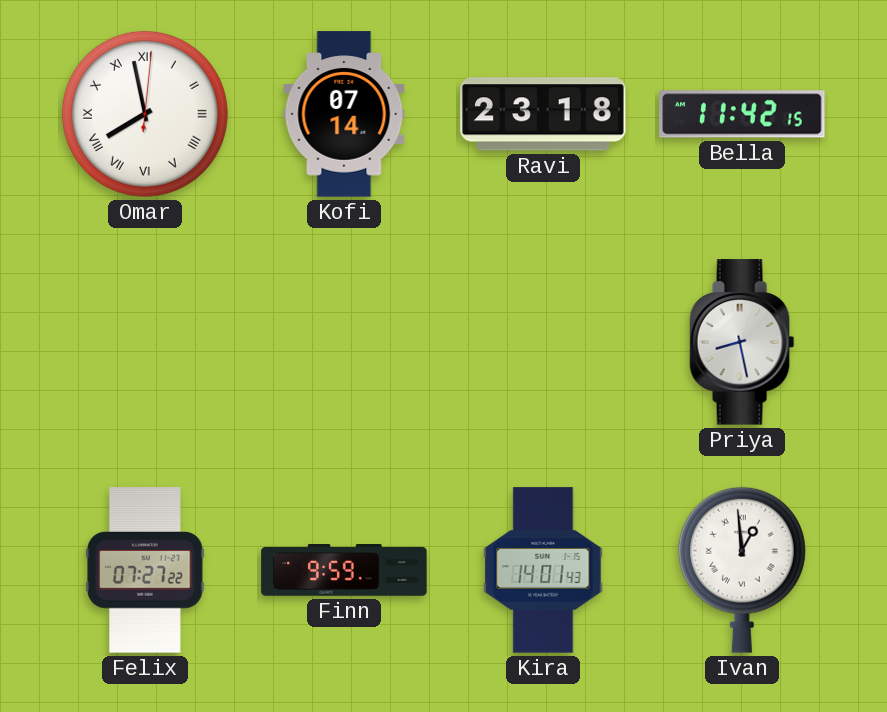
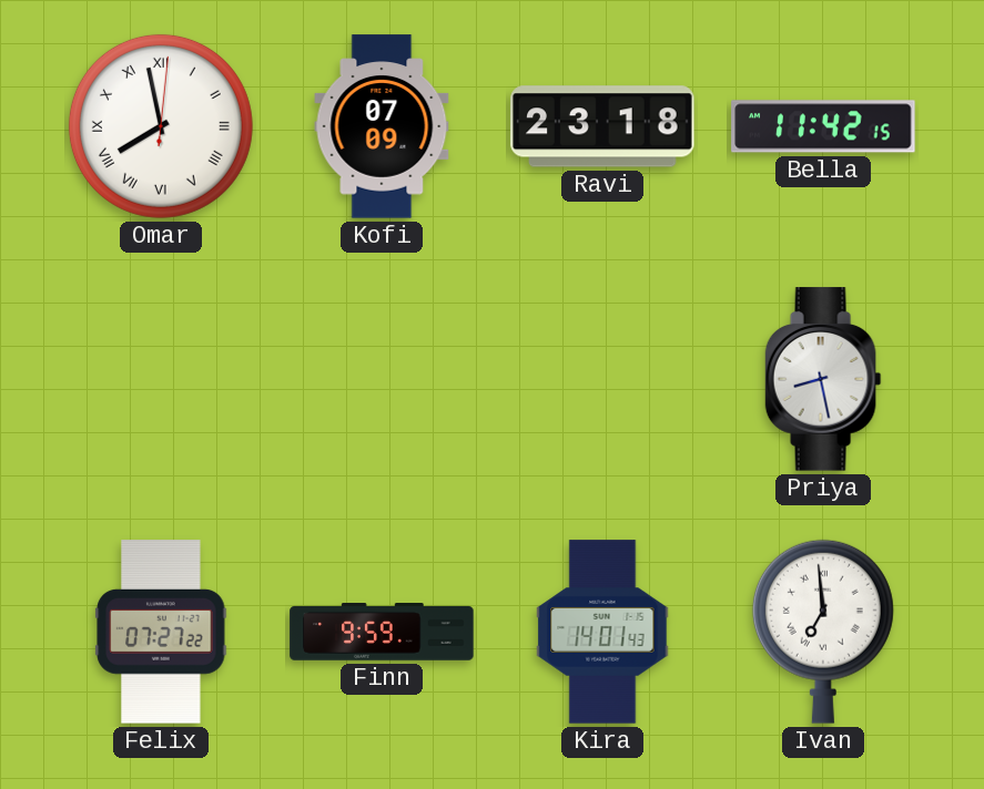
Kofi: 07:14 -> 07:09
Ivan: 12:59 -> 6:59
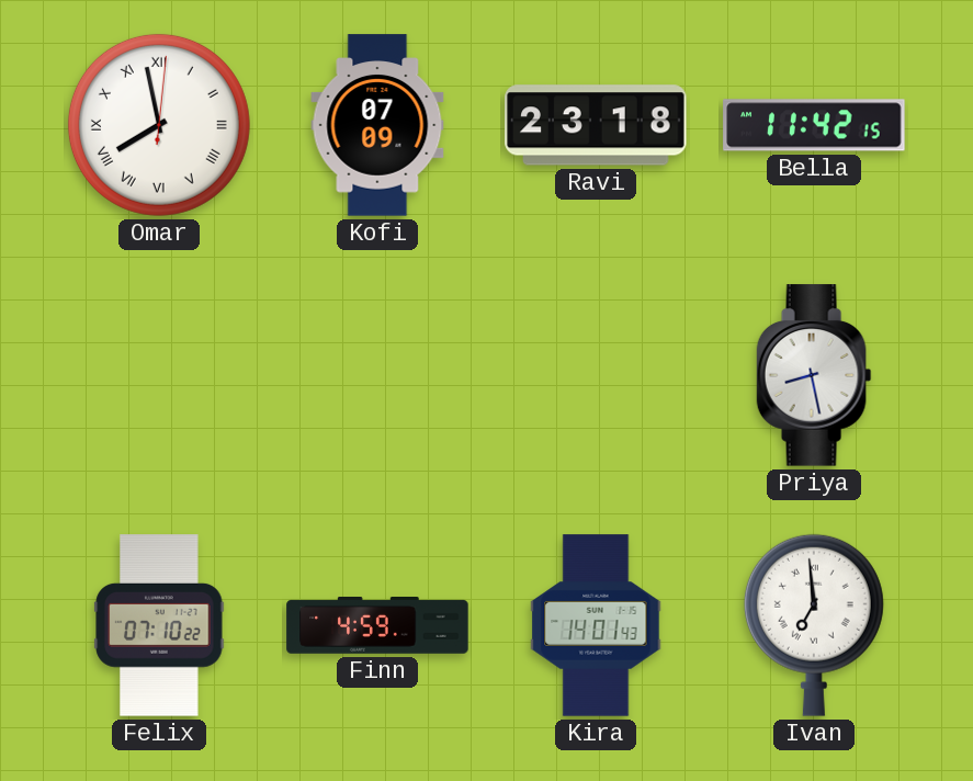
Felix: 07:27 -> 07:10
Finn: 9:59 -> 4:59
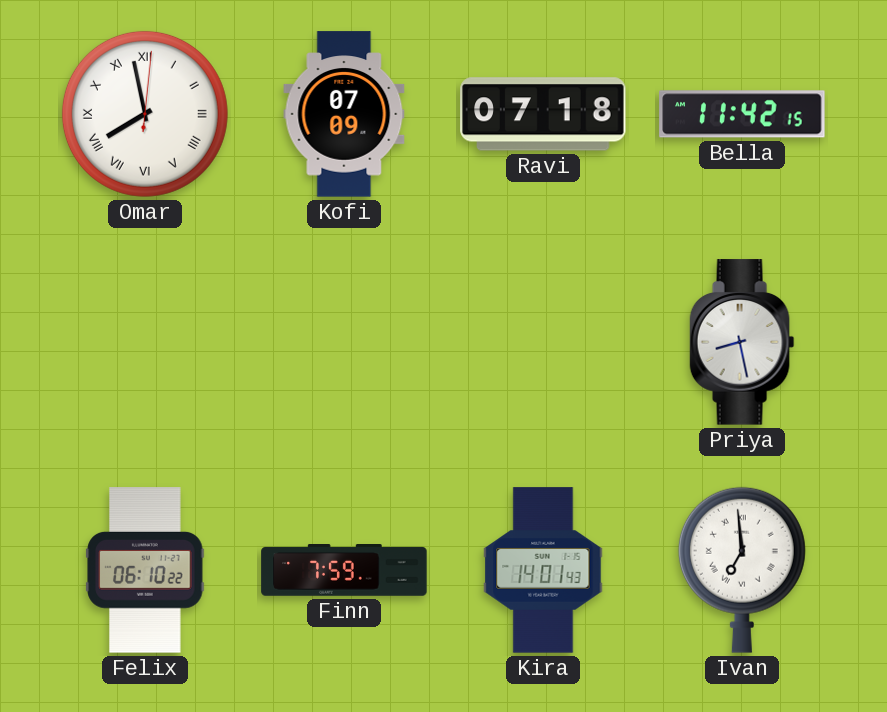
Ravi: 23:18 -> 07:18
Felix: 07:10 -> 06:10
Finn: 4:59 -> 7:59
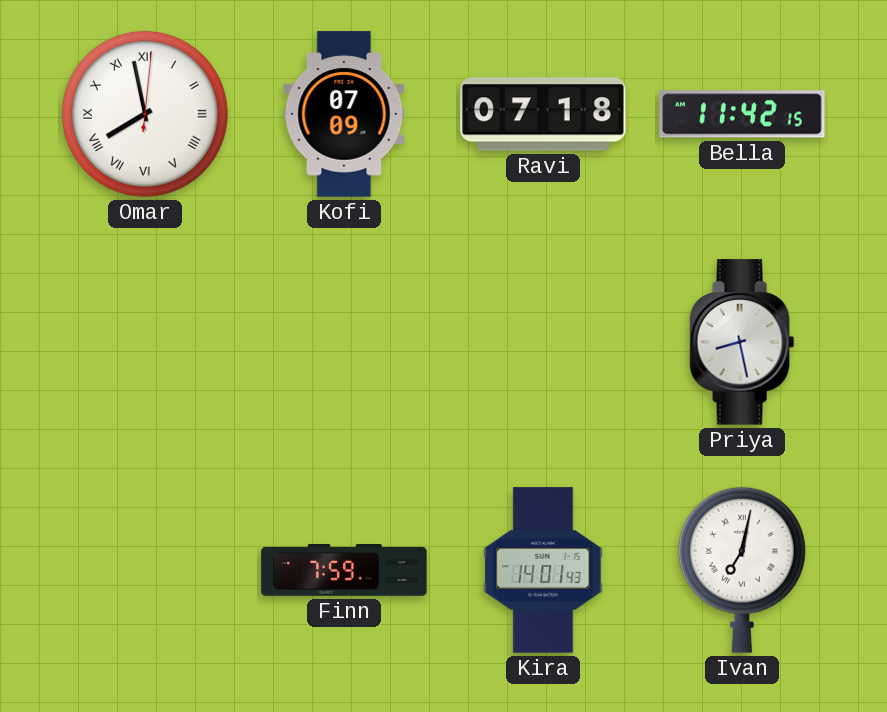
Felix: 06:10 -> none
Ivan: 6:59 -> 7:02
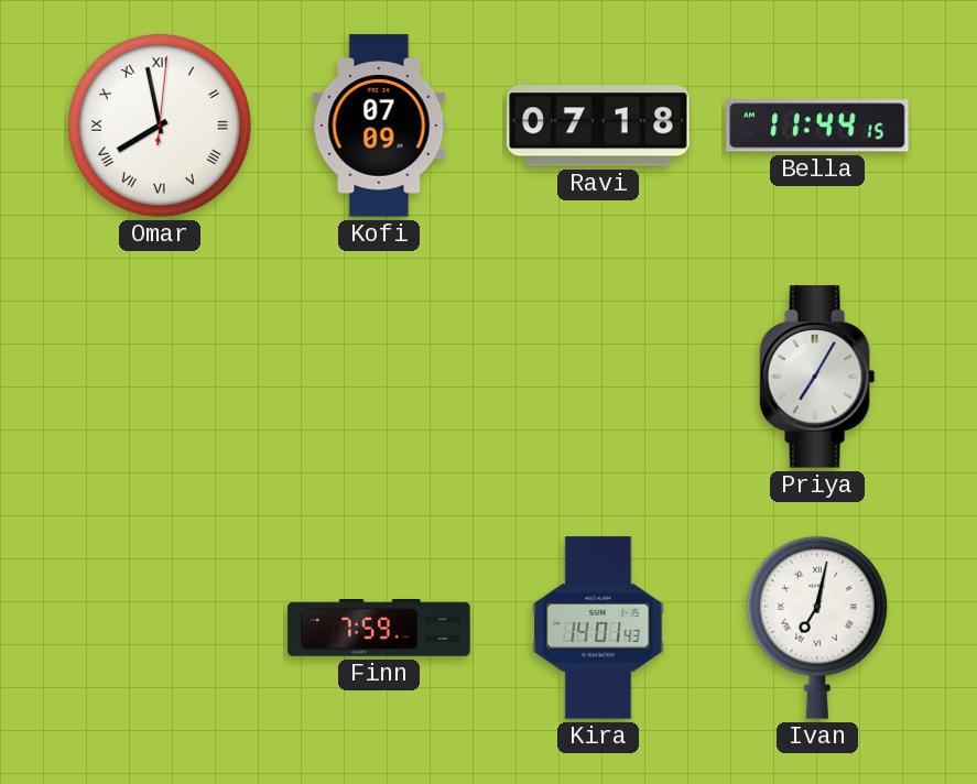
Bella: 11:42 -> 11:44
Priya: 8:28 -> 7:05
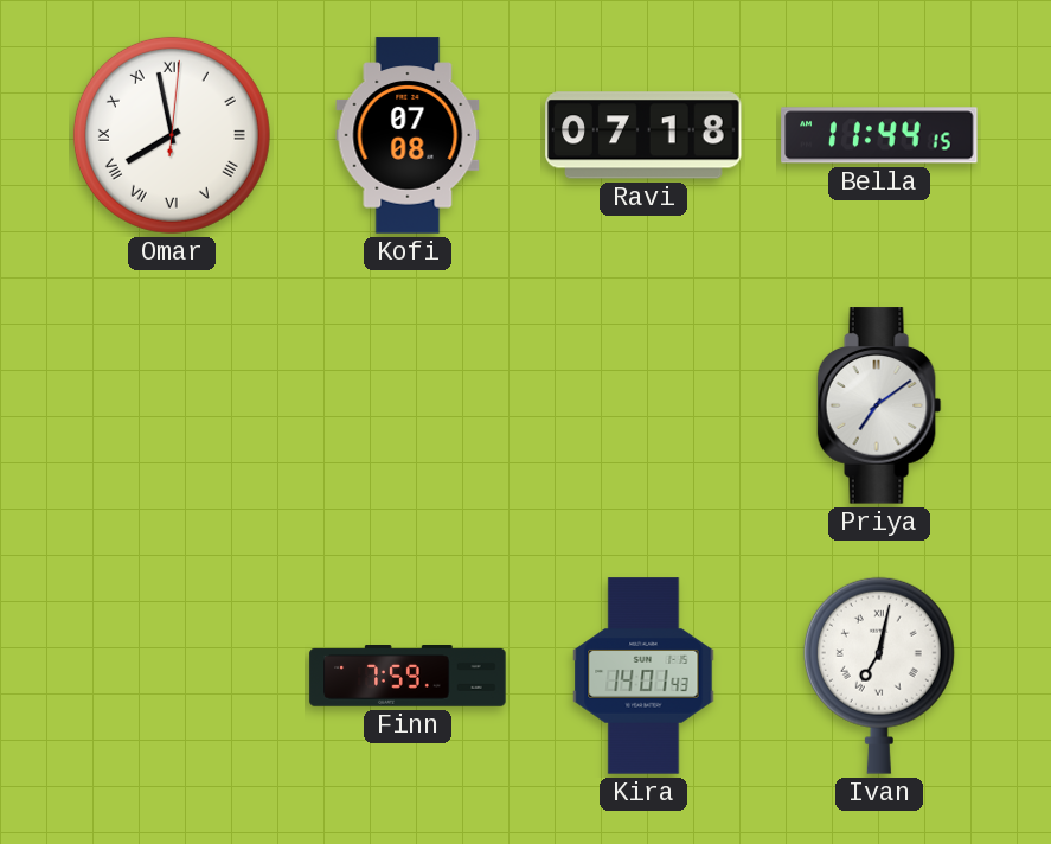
Kofi: 07:09 -> 07:08
Priya: 7:05 -> 7:09
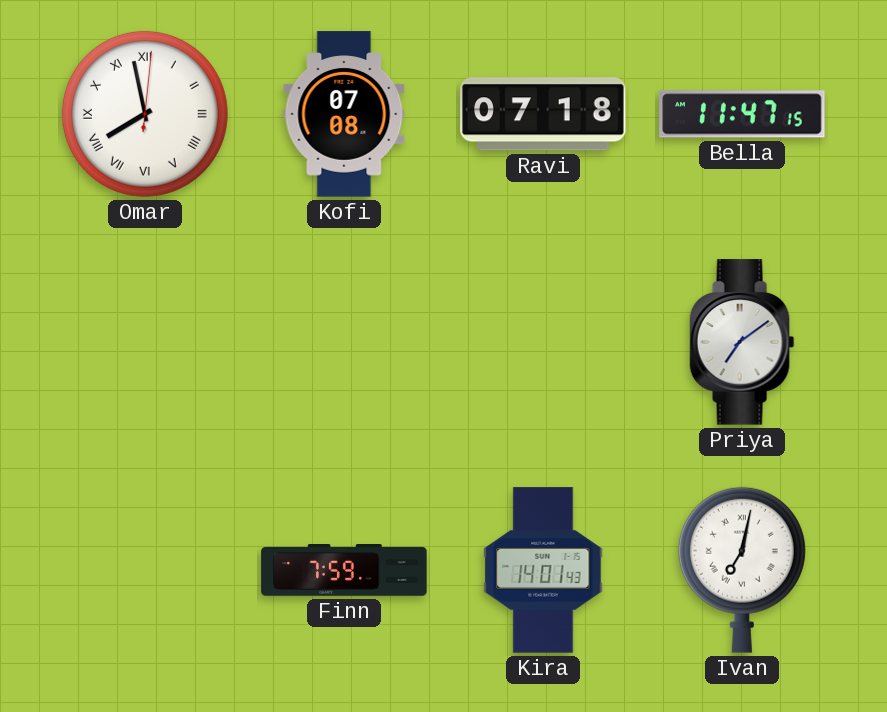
Bella: 11:44 -> 11:47
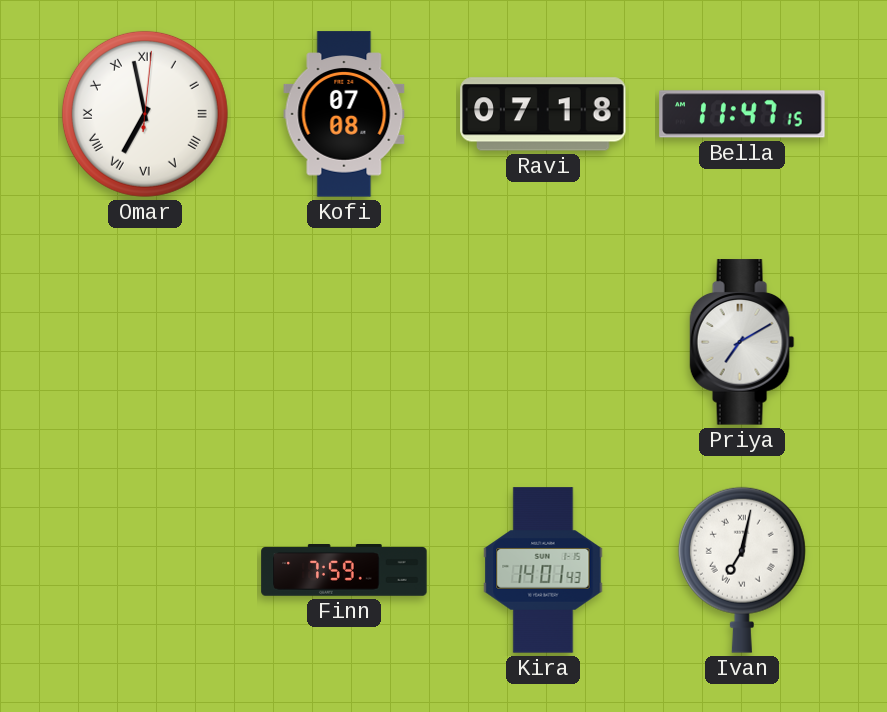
Omar: 7:58 -> 6:58
Priya: 7:09 -> 7:10
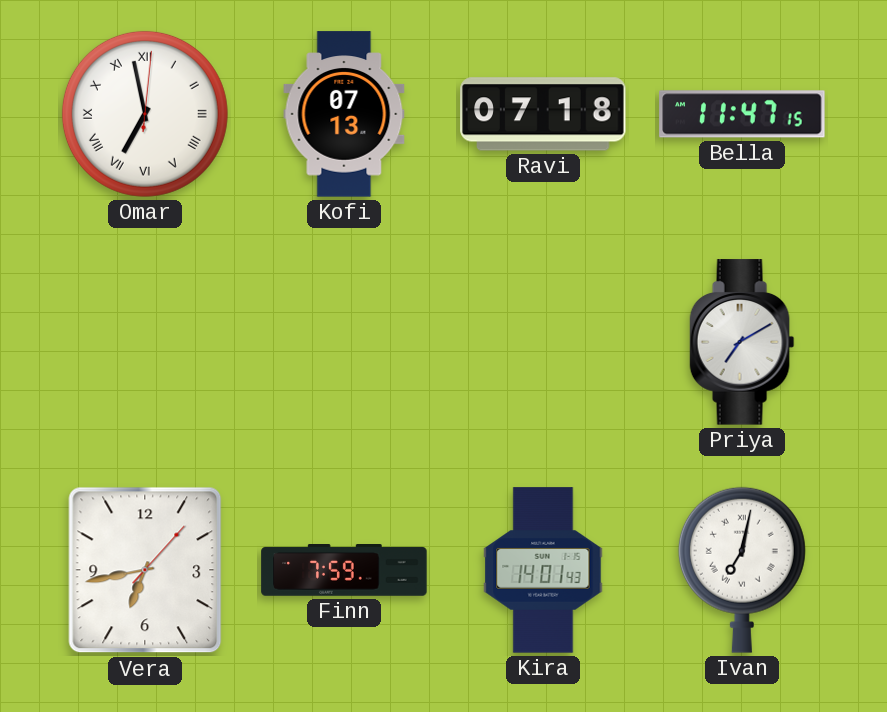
Kofi: 07:08 -> 07:13
Vera: none -> 6:43
